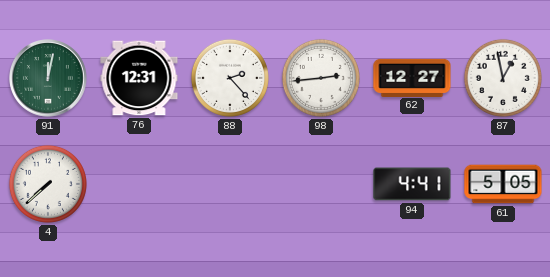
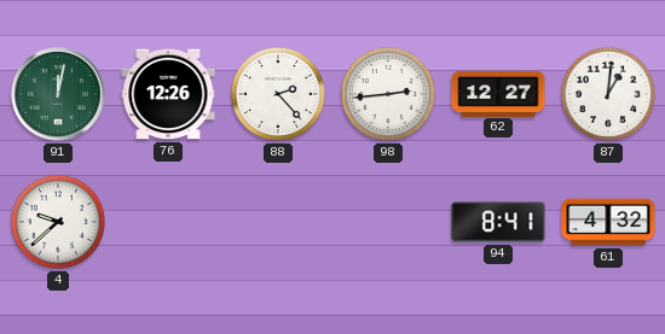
76: 12:31 -> 12:26
87: 12:58 -> 1:01
4: 7:38 -> 9:38
94: 4:41 -> 8:41
61: 5:05 -> 4:32
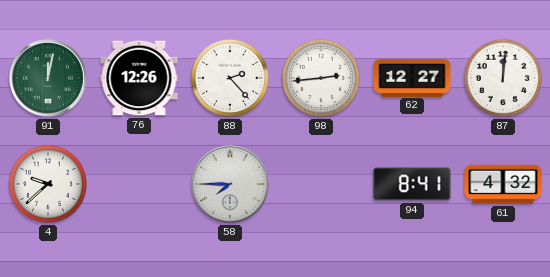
87: 1:01 -> 12:01
58: none -> 7:45
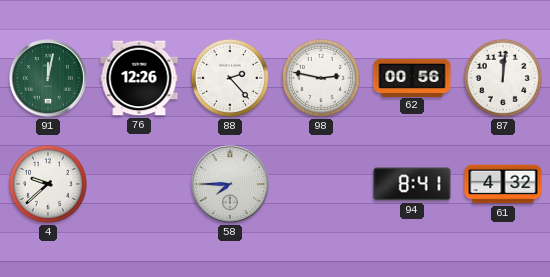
98: 2:44 -> 2:47
62: 12:27 -> 00:56
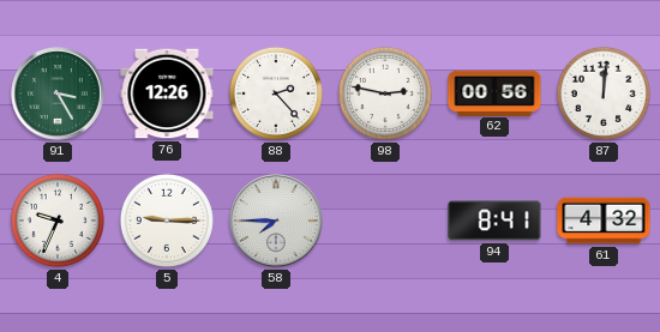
91: 12:02 -> 3:25
4: 9:38 -> 9:34
5: none -> 9:15
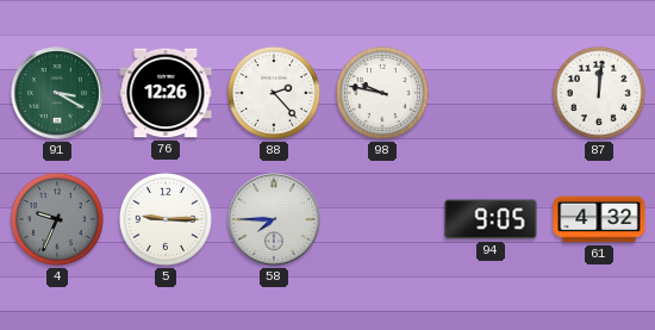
91: 3:25 -> 3:20
98: 2:47 -> 9:47
62: 00:56 -> none
4 dial: white -> grey
94: 8:41 -> 9:05
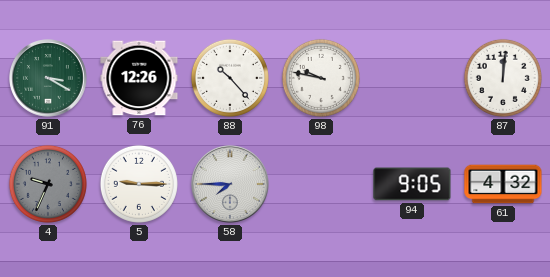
88: 2:23 -> 10:23
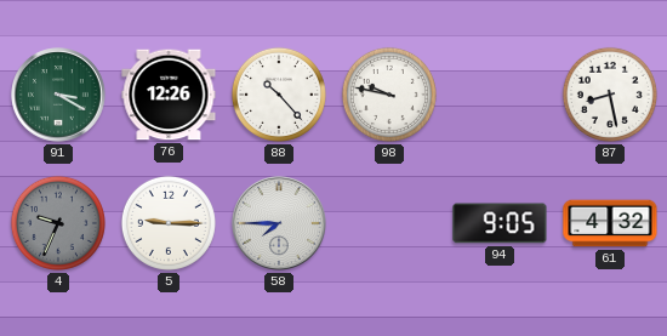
87: 12:01 -> 8:28
